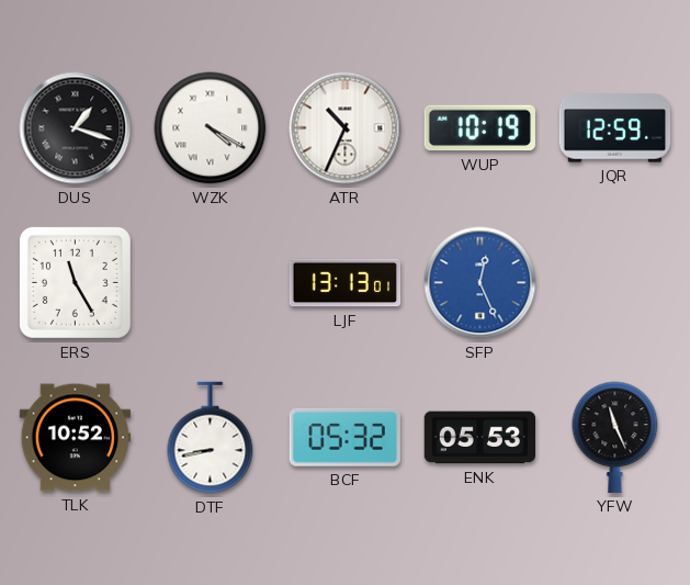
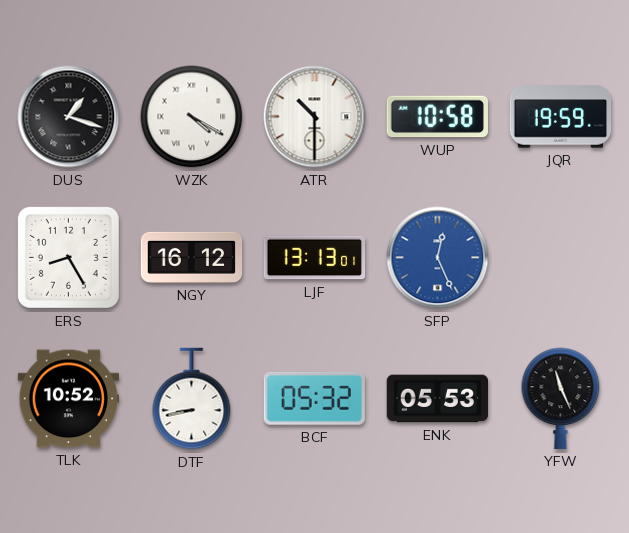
ATR: 10:34 -> 10:30
WUP: 10:19 -> 10:58
JQR: 12:59 -> 19:59
ERS: 11:25 -> 8:25
NGY: none -> 16:12
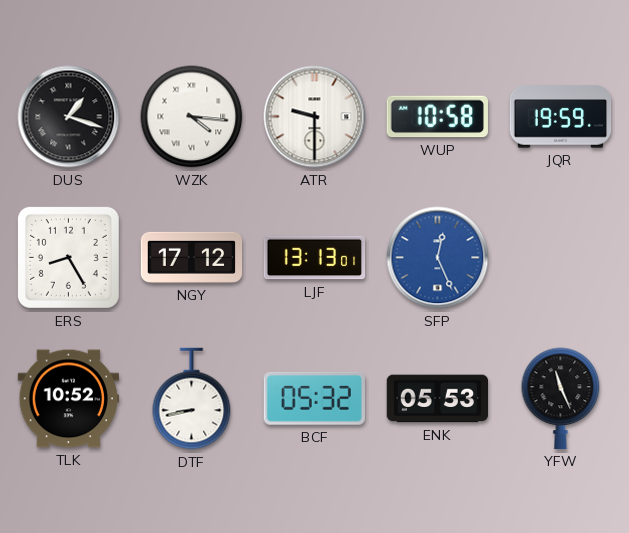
WZK: 4:20 -> 4:16
ATR: 10:30 -> 9:30
NGY: 16:12 -> 17:12
